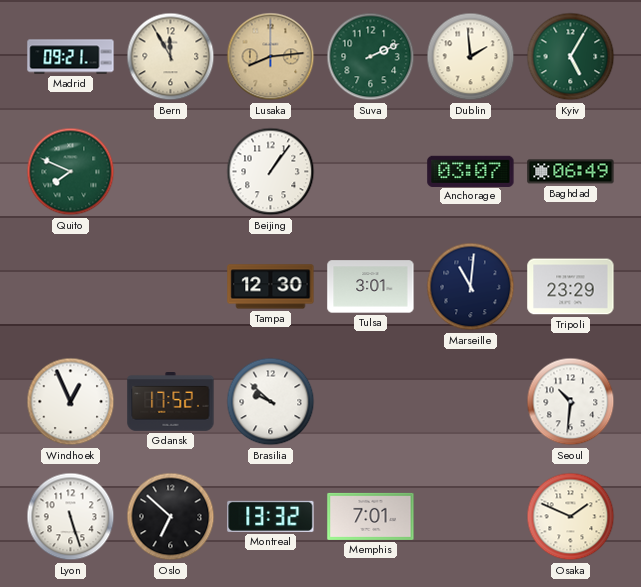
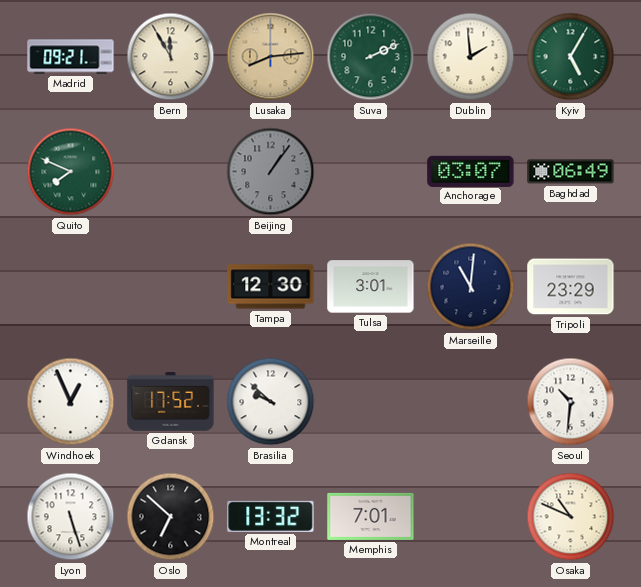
Beijing dial: white -> grey
Osaka: 1:49 -> 10:49
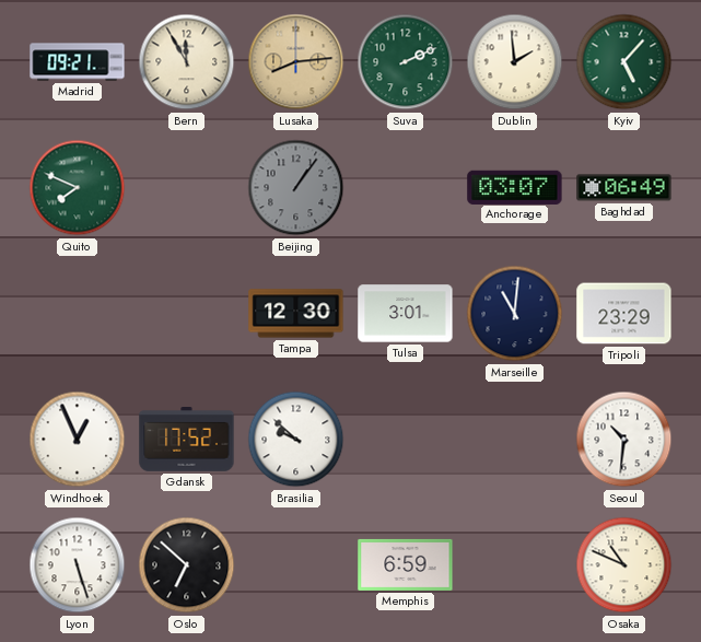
Kyiv: 5:05 -> 5:07
Montreal: 13:32 -> none
Memphis: 7:01 -> 6:59
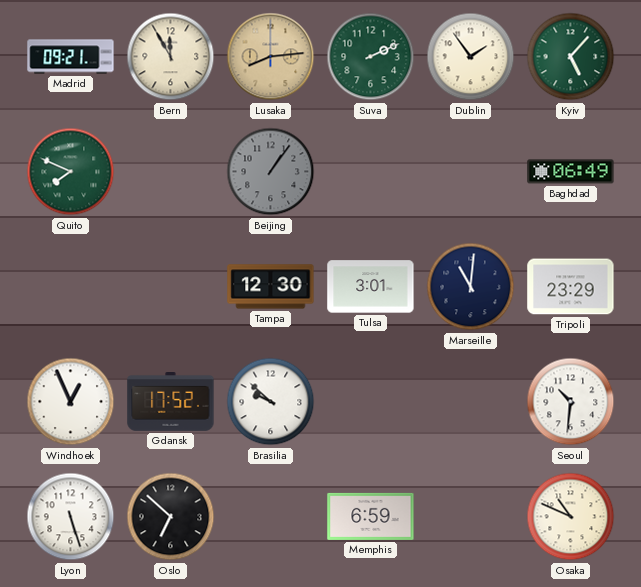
Dublin: 1:59 -> 1:54
Anchorage: 03:07 -> none
